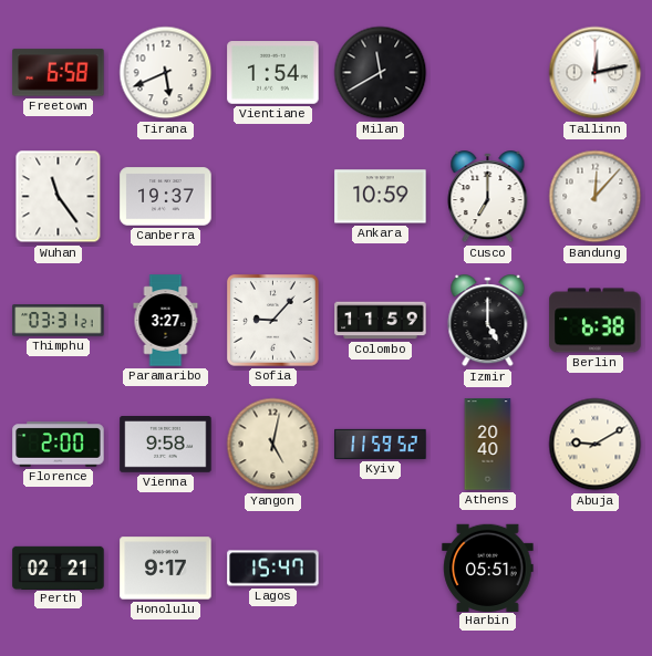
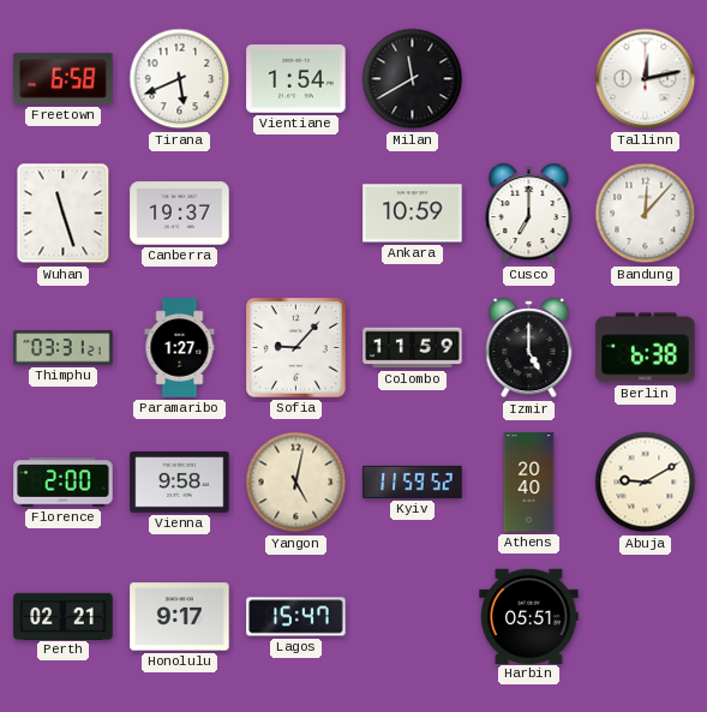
Wuhan: 11:24 -> 11:27
Paramaribo: 3:27 -> 1:27
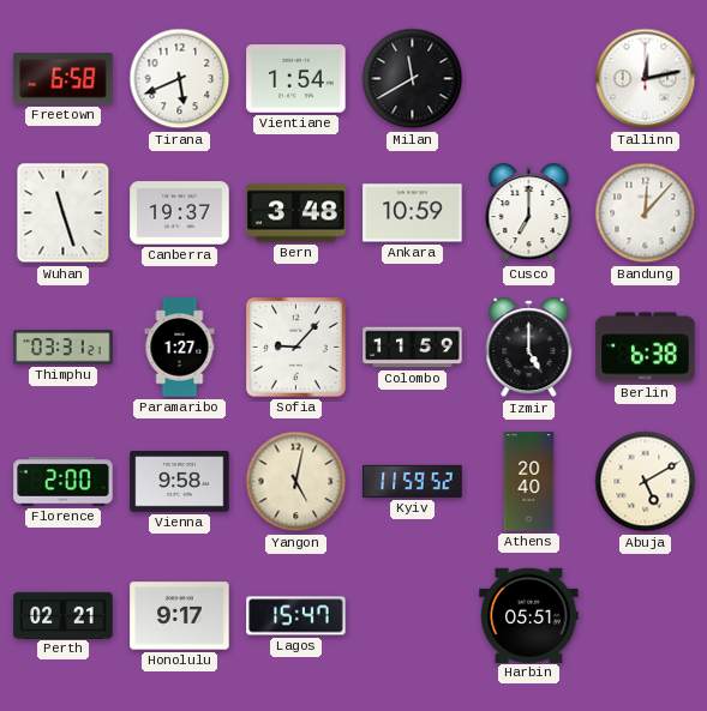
Bern: none -> 3:48
Abuja: 9:10 -> 5:10
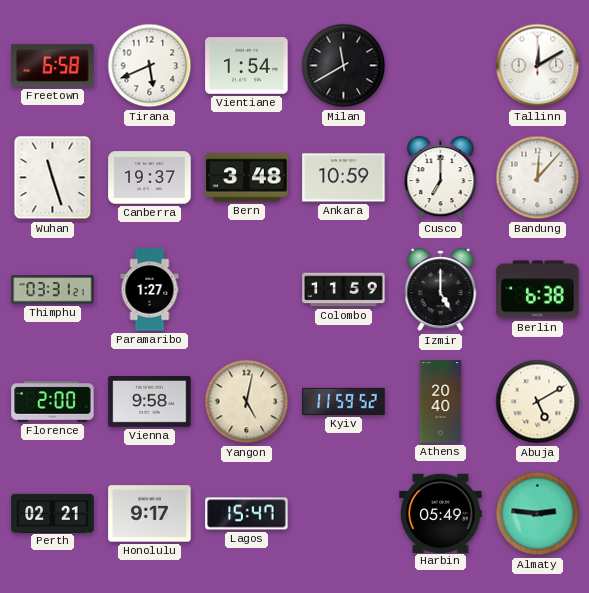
Tallinn: 12:13 -> 12:10
Sofia: 9:07 -> none
Harbin: 05:51 -> 05:49
Almaty: none -> 2:46
